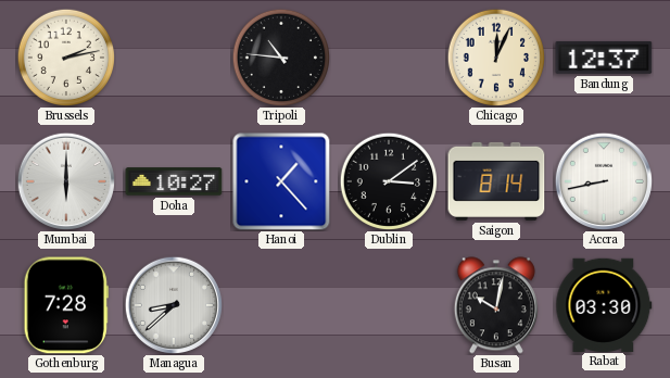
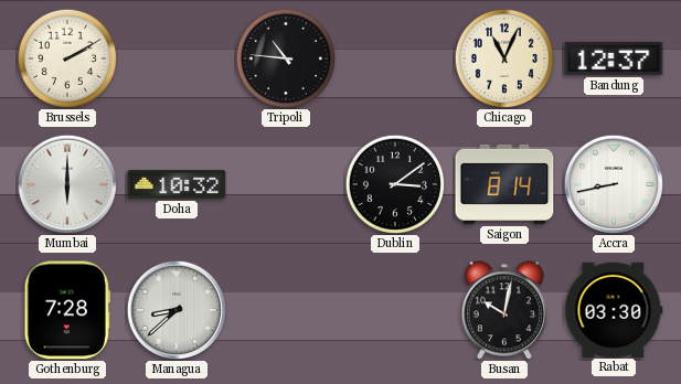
Brussels: 2:13 -> 2:10
Chicago: 12:04 -> 11:04
Doha: 10:27 -> 10:32
Hanoi: 1:23 -> none
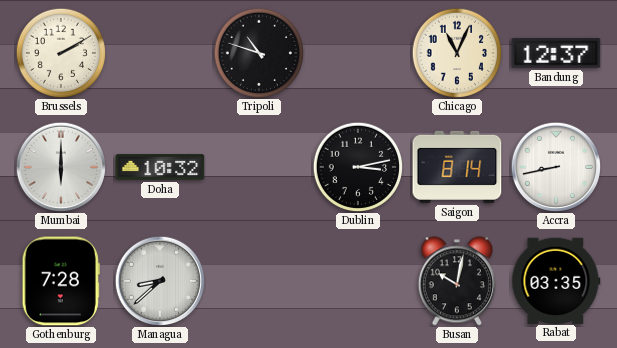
Tripoli: 10:46 -> 10:48
Dublin: 3:09 -> 3:13
Rabat: 03:30 -> 03:35
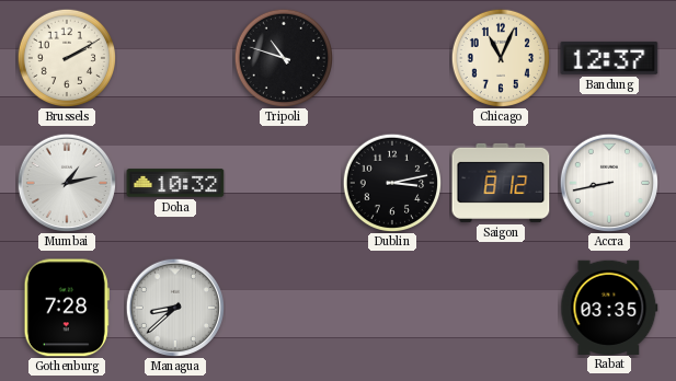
Mumbai: 6:00 -> 1:13
Saigon: 8:14 -> 8:12
Busan: 10:02 -> none
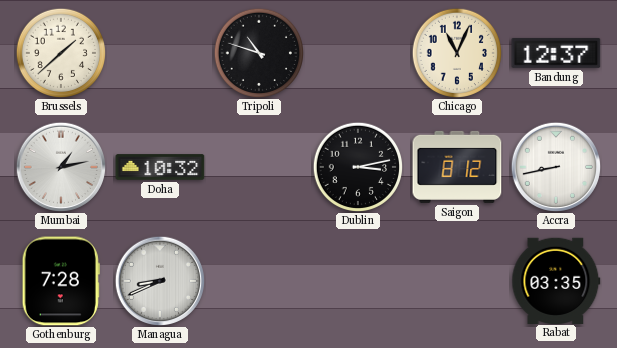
Brussels: 2:10 -> 1:38
Managua: 8:38 -> 8:41
